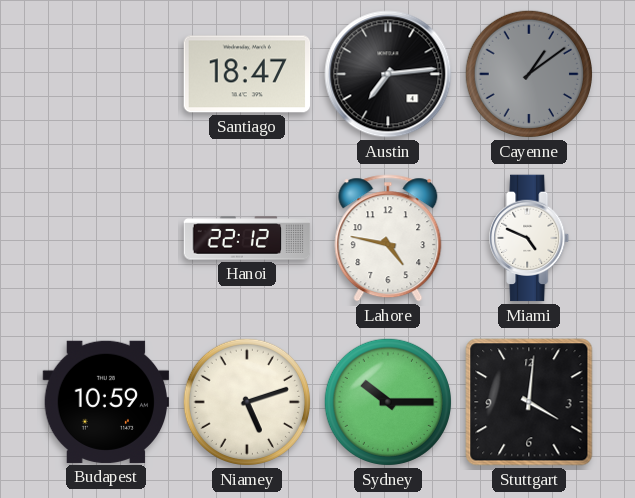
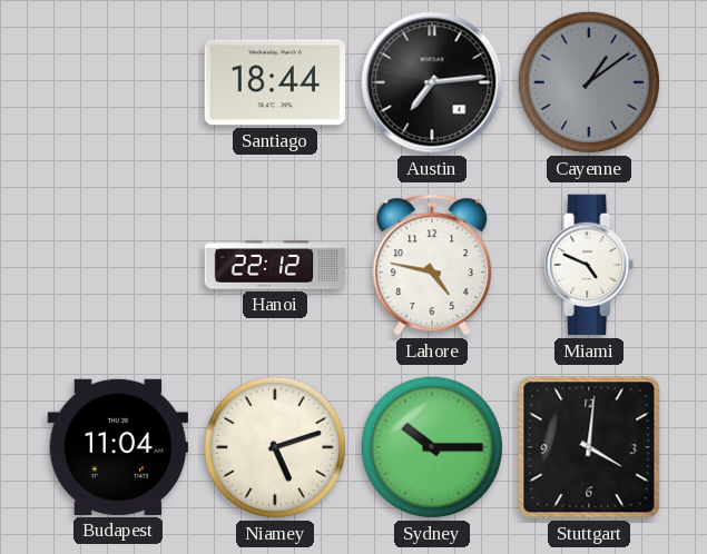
Santiago: 18:47 -> 18:44
Budapest: 10:59 -> 11:04
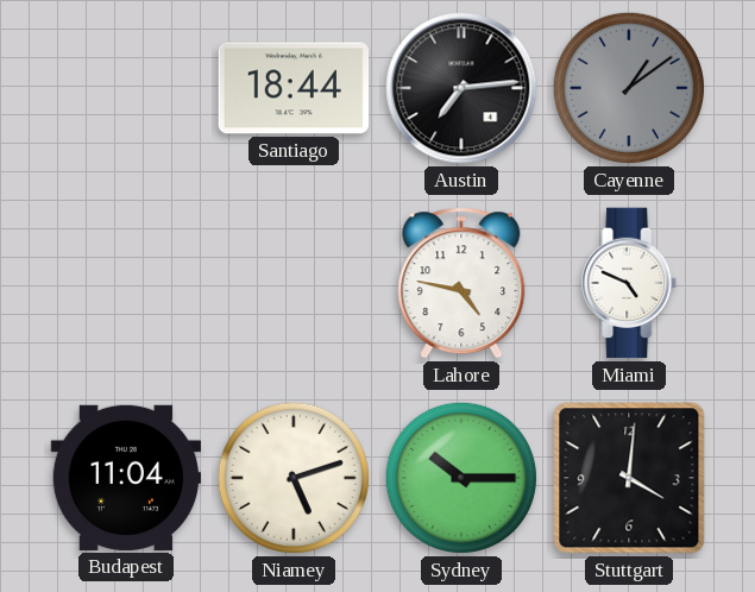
Hanoi: 22:12 -> none
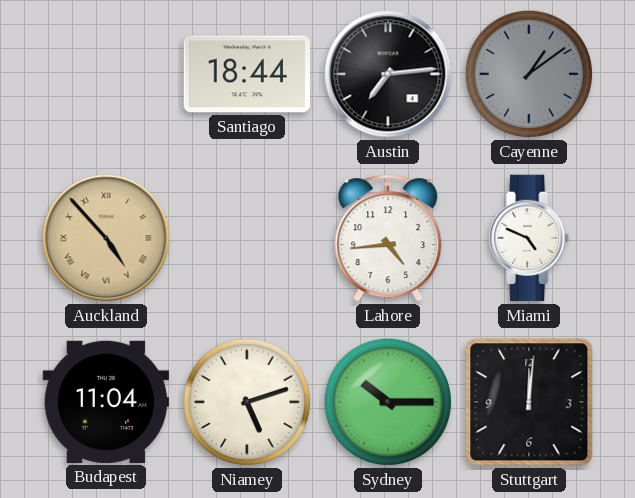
Auckland: none -> 4:53
Lahore: 4:47 -> 4:44
Stuttgart: 4:01 -> 12:01
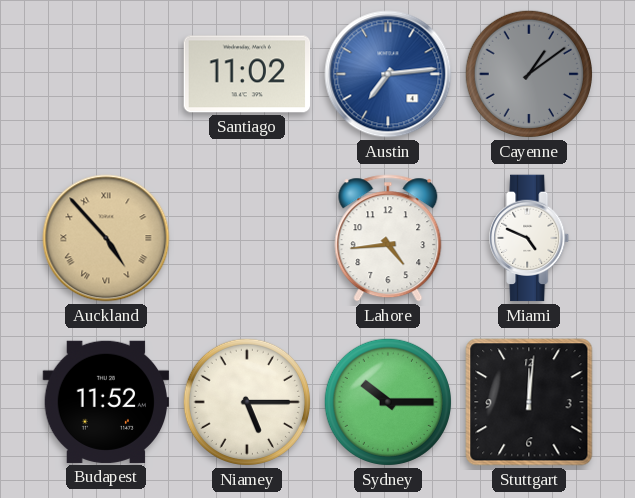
Santiago: 18:44 -> 11:02
Austin dial: black -> blue
Budapest: 11:04 -> 11:52
Niamey: 5:12 -> 5:15
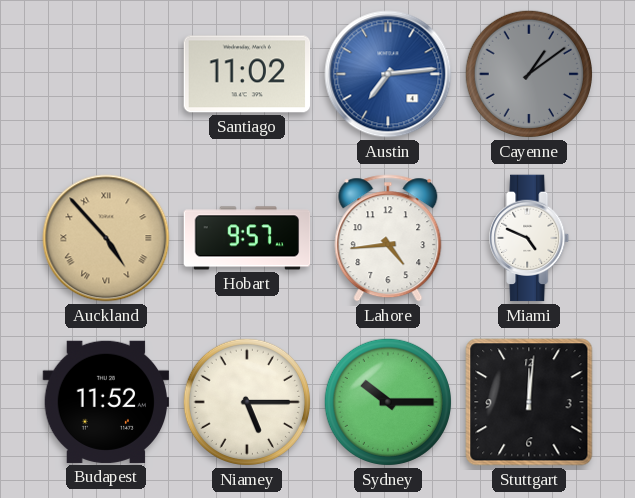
Hobart: none -> 9:57
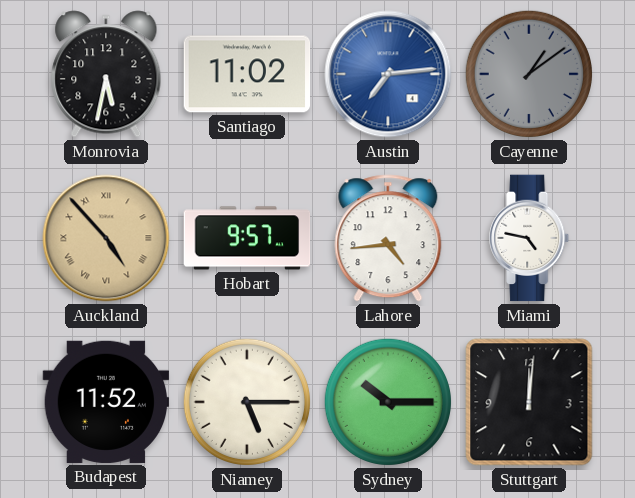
Monrovia: none -> 5:32
Miami: 4:49 -> 4:47
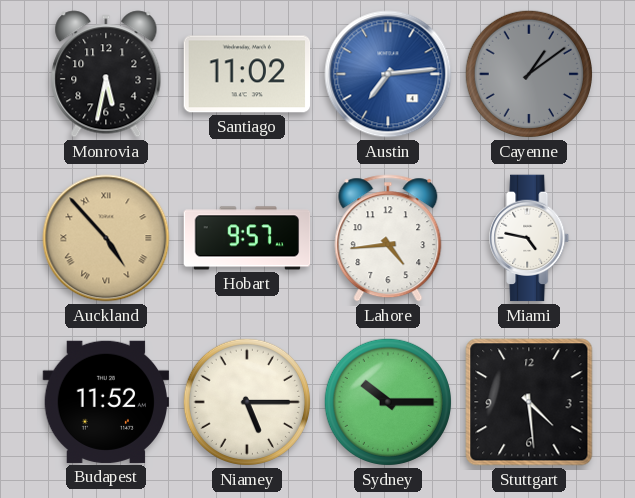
Stuttgart: 12:01 -> 4:29
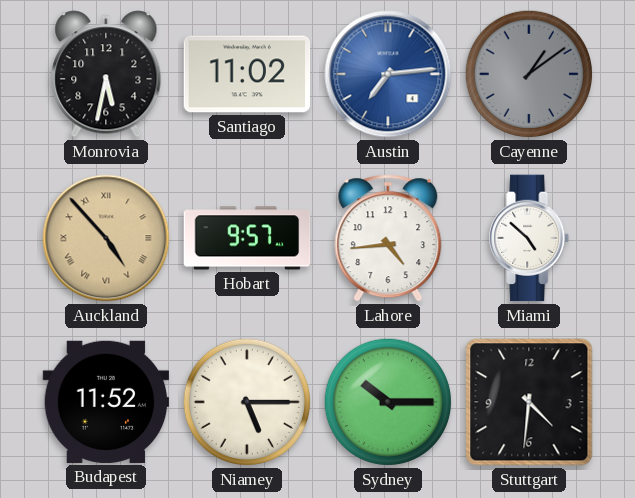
Miami: 4:47 -> 4:52
Stuttgart: 4:29 -> 4:31
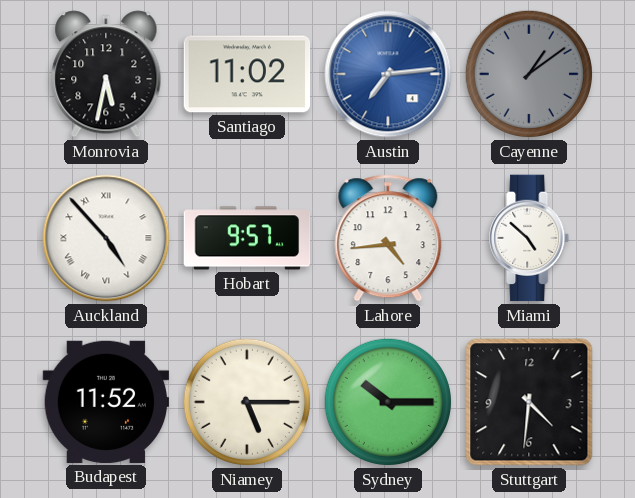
Auckland dial: champagne -> white
